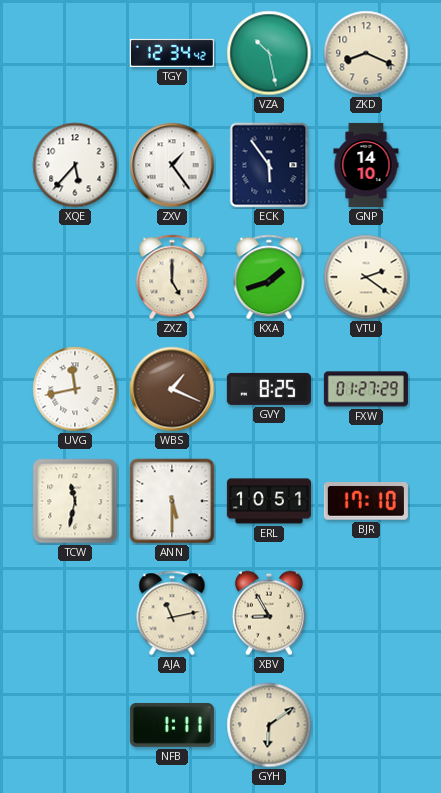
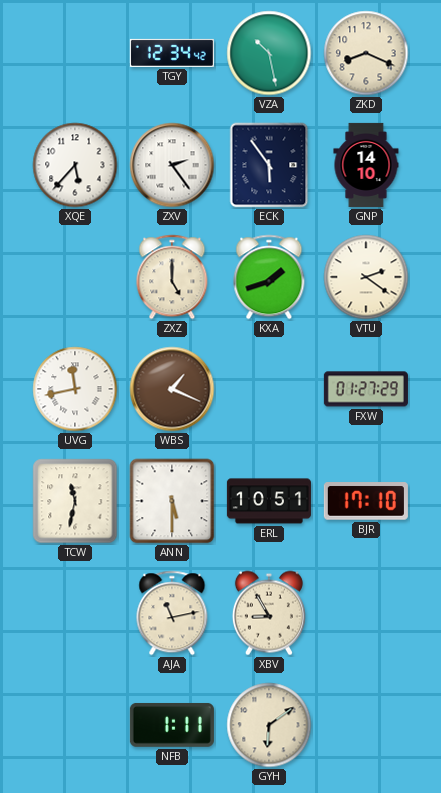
ZXV: 1:24 -> 2:24
GVY: 8:25 -> none
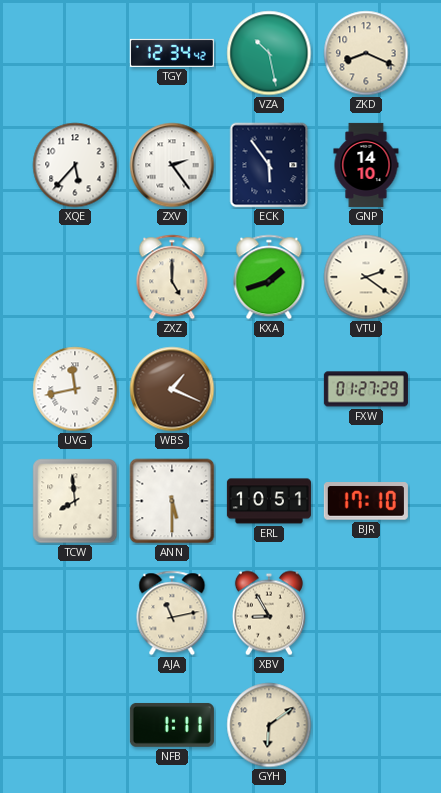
TCW: 11:32 -> 7:59
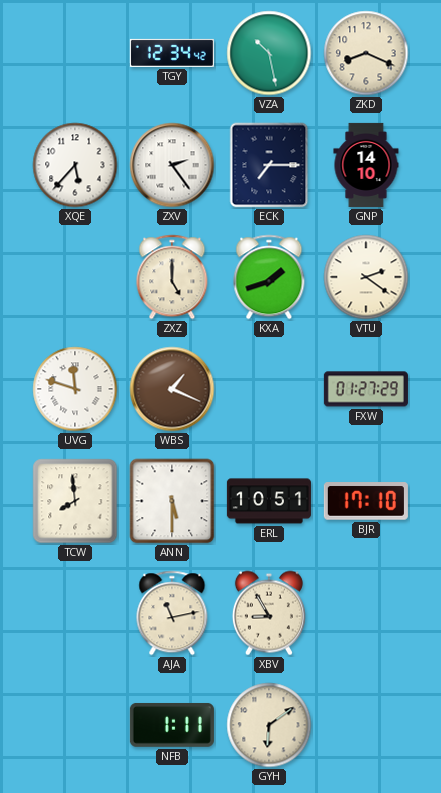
ECK: 5:54 -> 7:15
UVG: 11:43 -> 11:48
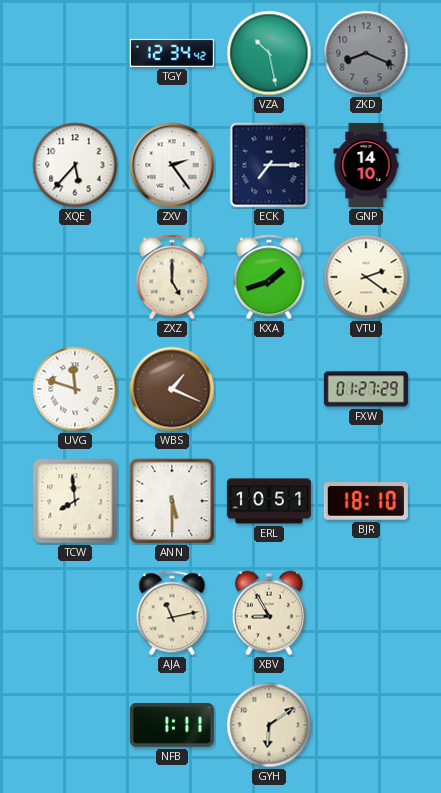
ZKD dial: cream -> grey
BJR: 17:10 -> 18:10
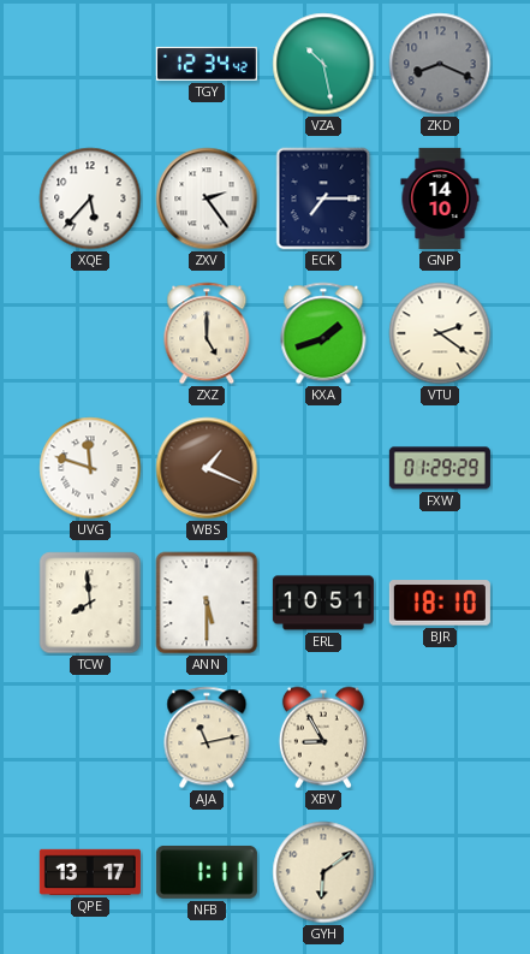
FXW: 01:27 -> 01:29
QPE: none -> 13:17
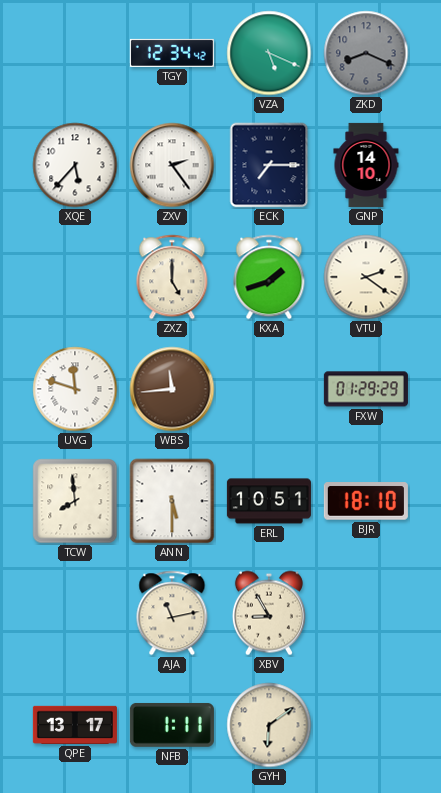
VZA: 10:28 -> 5:19
WBS: 1:19 -> 11:44
